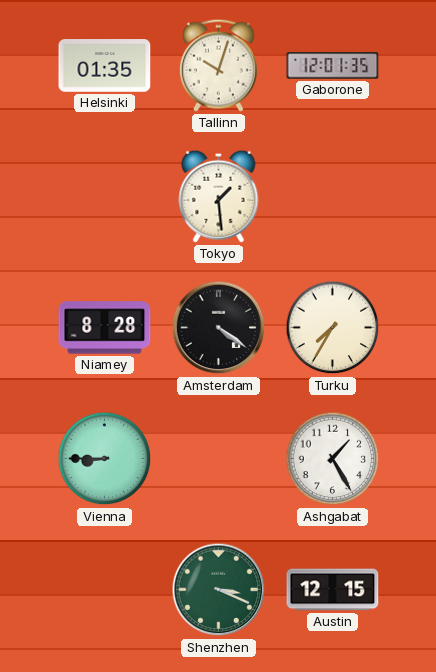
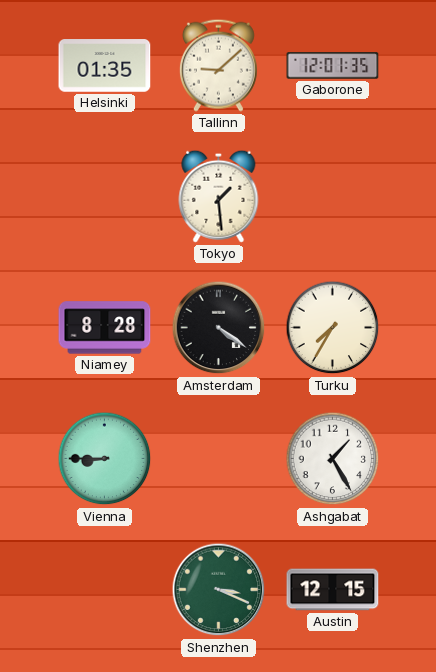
Tallinn: 10:03 -> 9:08
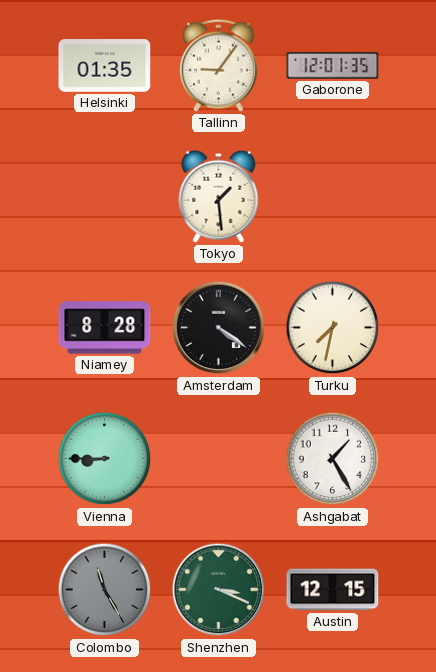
Tallinn: 9:08 -> 9:06
Turku: 7:35 -> 7:32
Colombo: none -> 11:25
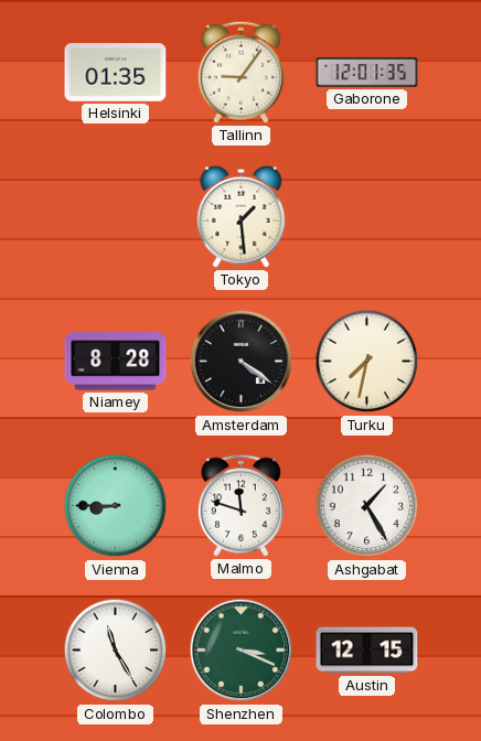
Malmo: none -> 11:48
Colombo dial: grey -> white
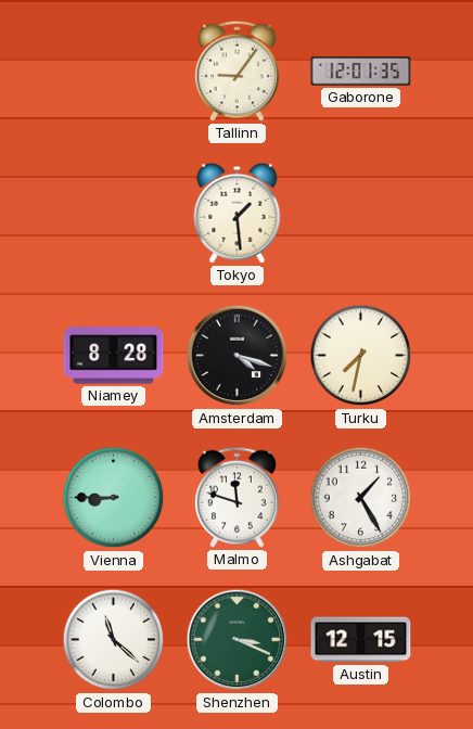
Helsinki: 01:35 -> none
Amsterdam: 4:21 -> 4:18
Colombo: 11:25 -> 11:22
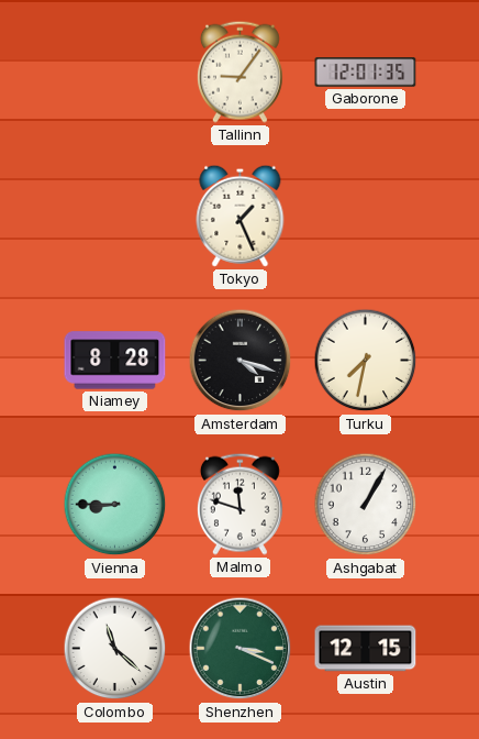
Tokyo: 1:29 -> 1:26
Ashgabat: 1:25 -> 1:05
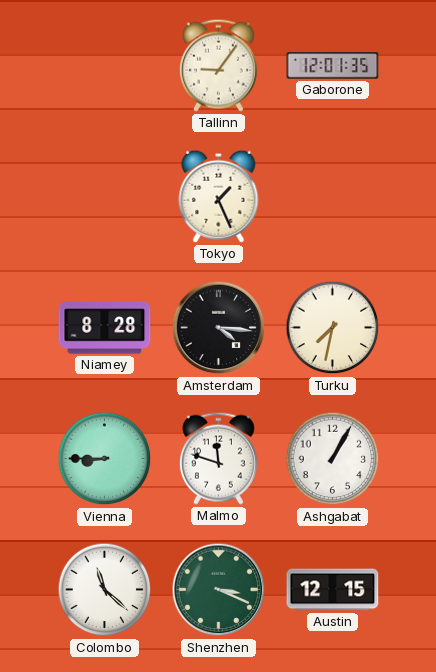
Amsterdam: 4:18 -> 4:16
